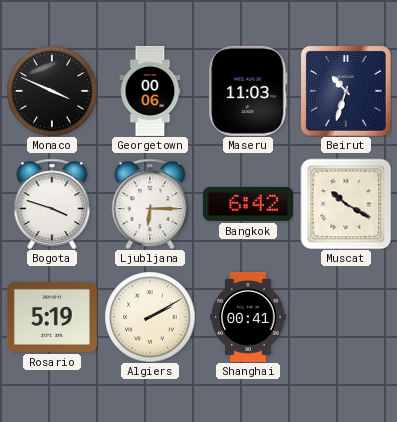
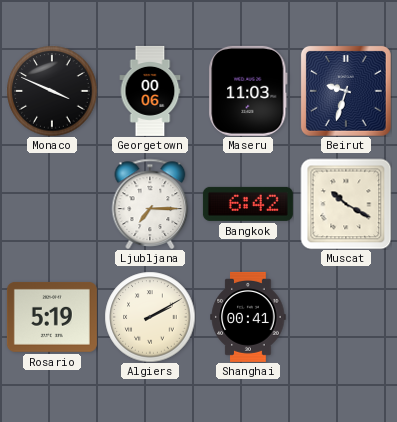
Beirut: 10:33 -> 9:33
Bogota: 3:48 -> none
Ljubljana: 6:15 -> 7:15
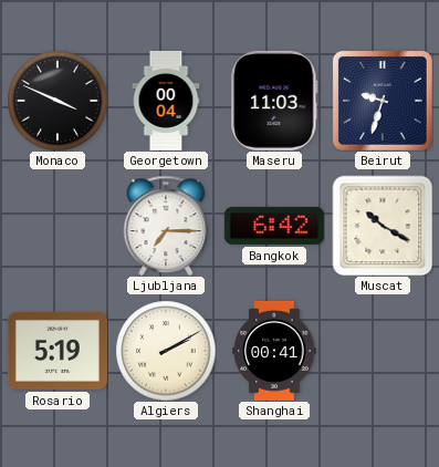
Georgetown: 00:06 -> 00:04
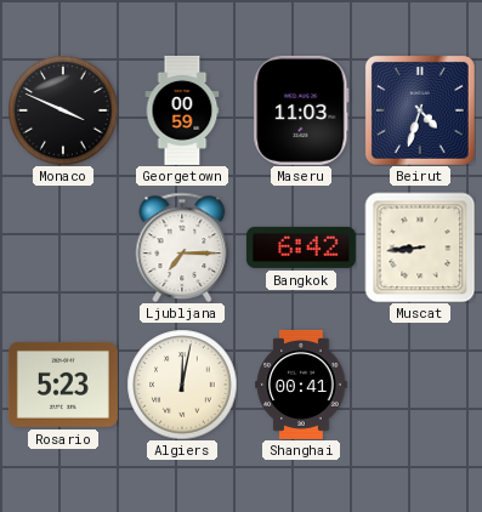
Georgetown: 00:04 -> 00:59
Beirut: 9:33 -> 4:33
Muscat: 10:20 -> 8:44
Rosario: 5:19 -> 5:23
Algiers: 2:10 -> 12:02
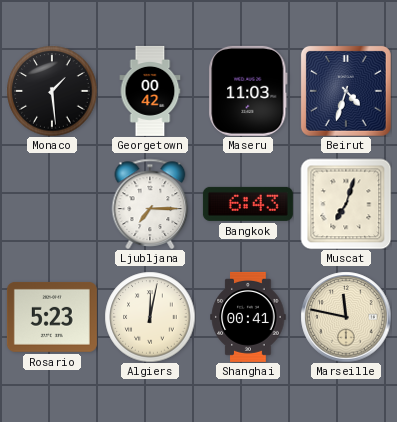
Monaco: 3:49 -> 1:29
Georgetown: 00:59 -> 00:42
Bangkok: 6:42 -> 6:43
Muscat: 8:44 -> 7:03
Marseille: none -> 11:47
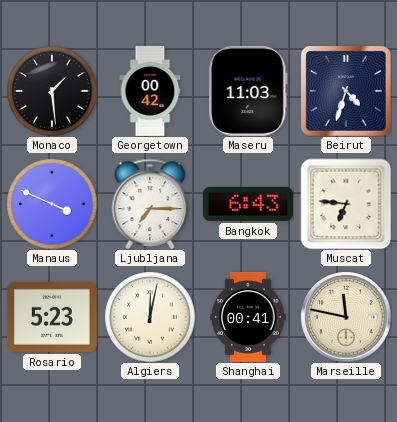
Manaus: none -> 3:49
Muscat: 7:03 -> 6:46
